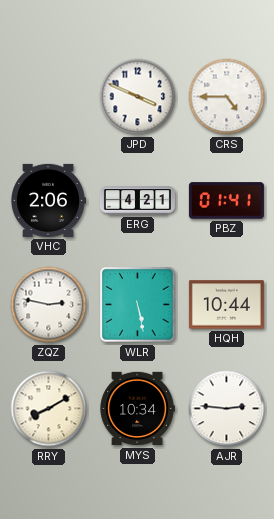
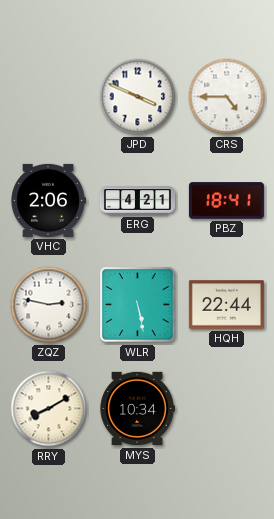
PBZ: 01:41 -> 18:41
HQH: 10:44 -> 22:44
AJR: 2:46 -> none
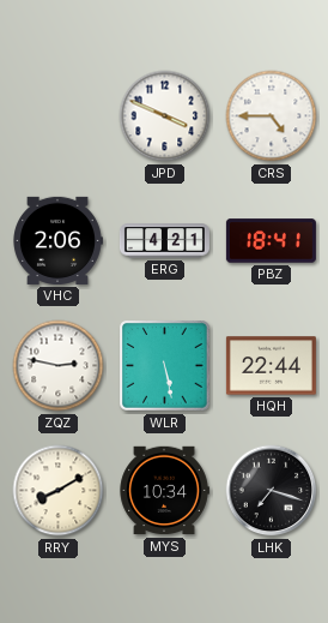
LHK: none -> 7:18
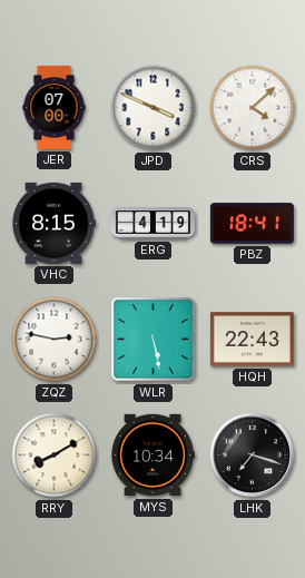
JER: none -> 07:00
CRS: 4:45 -> 4:08
VHC: 2:06 -> 8:15
ERG: 4:21 -> 4:19
HQH: 22:44 -> 22:43
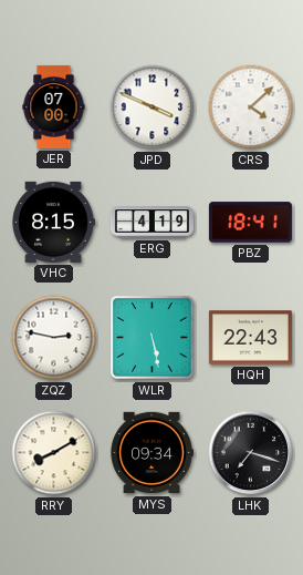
MYS: 10:34 -> 09:34
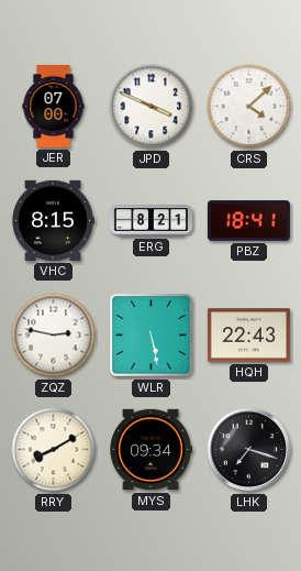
ERG: 4:19 -> 8:21
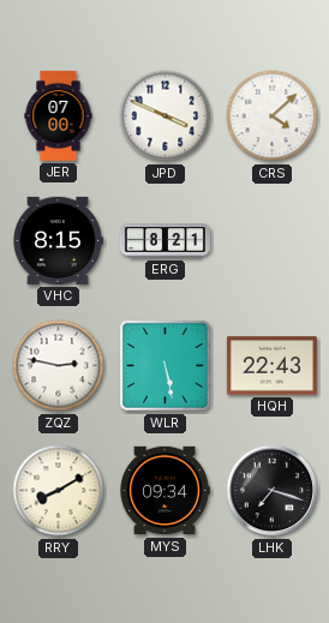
PBZ: 18:41 -> none
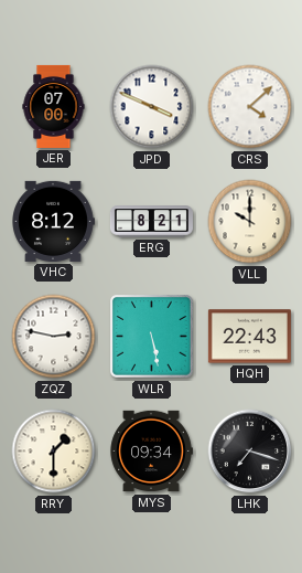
VHC: 8:15 -> 8:12
VLL: none -> 10:00
RRY: 8:10 -> 1:30
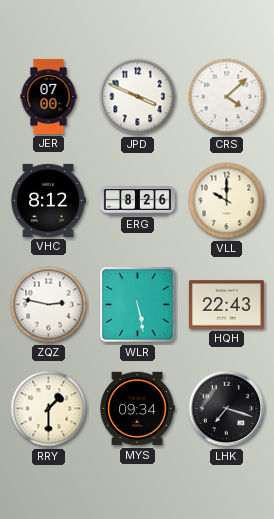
ERG: 8:21 -> 8:26
